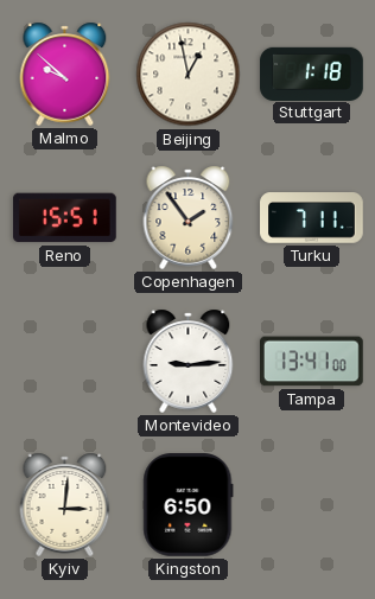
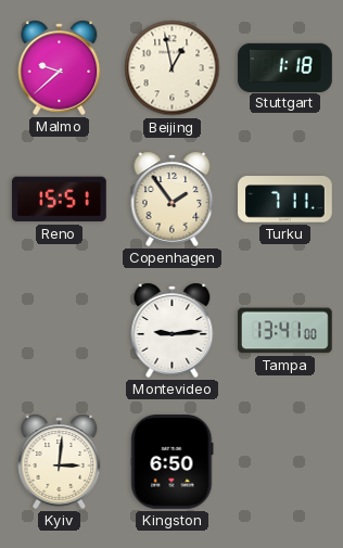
Malmo: 9:52 -> 9:38
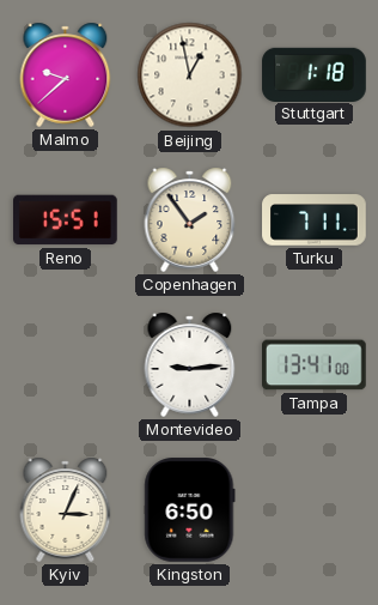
Kyiv: 3:01 -> 3:04
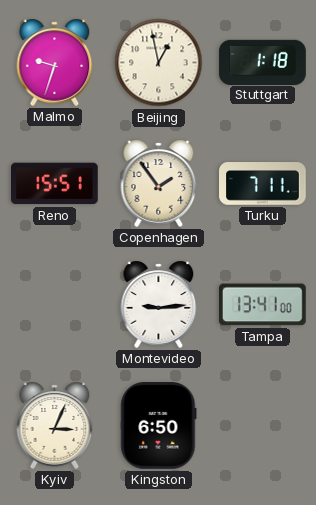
Malmo: 9:38 -> 9:33
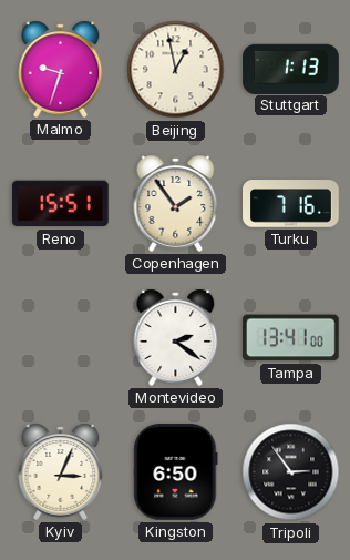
Stuttgart: 1:18 -> 1:13
Turku: 7:11 -> 7:16
Montevideo: 9:14 -> 2:21
Tripoli: none -> 2:54
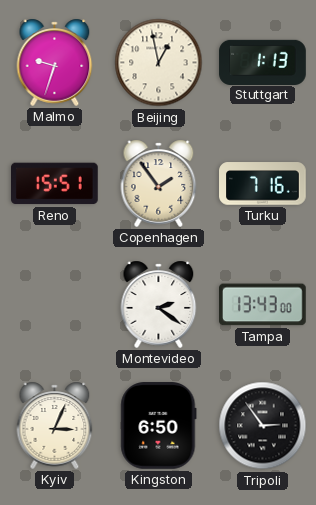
Tampa: 13:41 -> 13:43
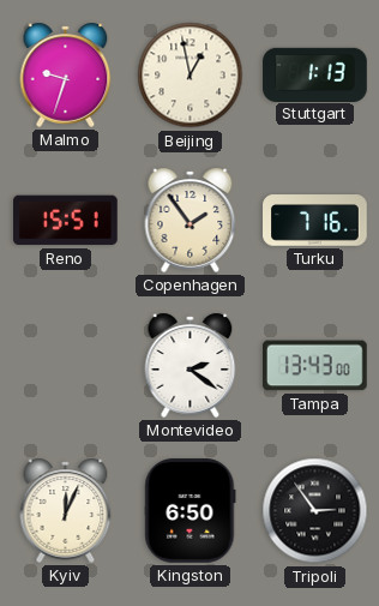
Kyiv: 3:04 -> 12:04
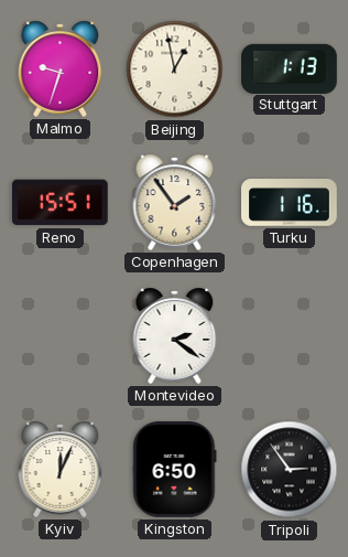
Turku: 7:16 -> 1:16
Tampa: 13:43 -> none
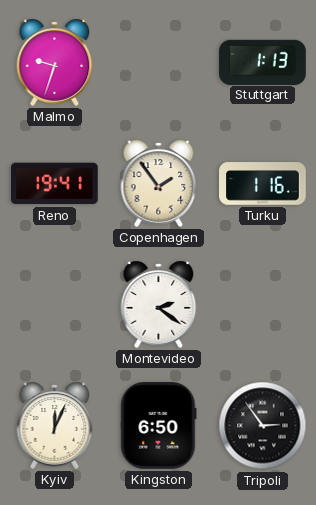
Beijing: 12:58 -> none
Reno: 15:51 -> 19:41
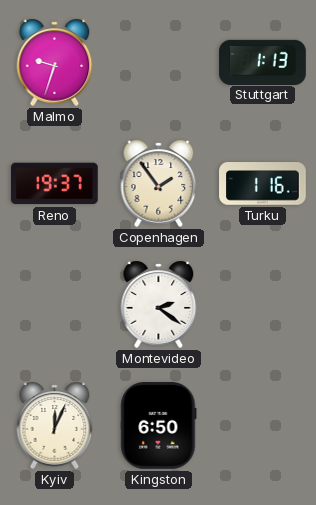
Reno: 19:41 -> 19:37
Tripoli: 2:54 -> none
